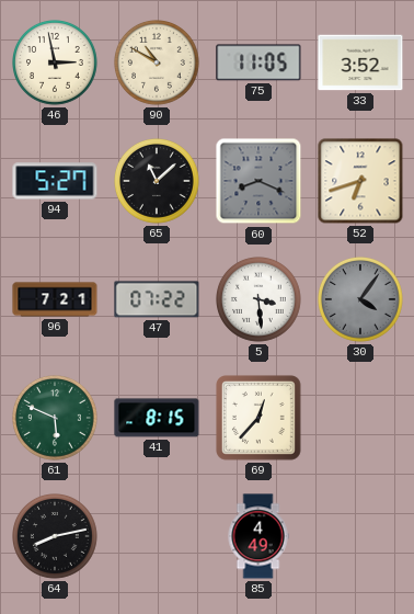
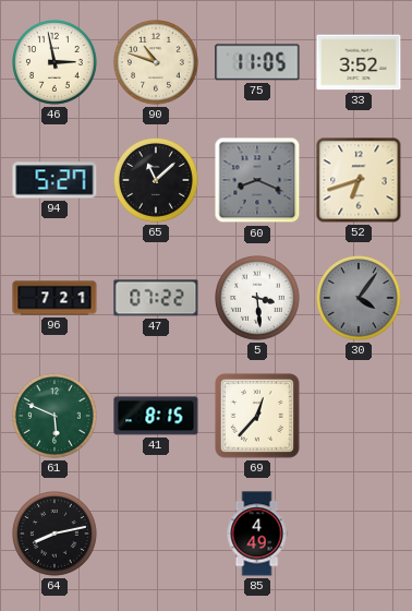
90: 10:50 -> 10:48
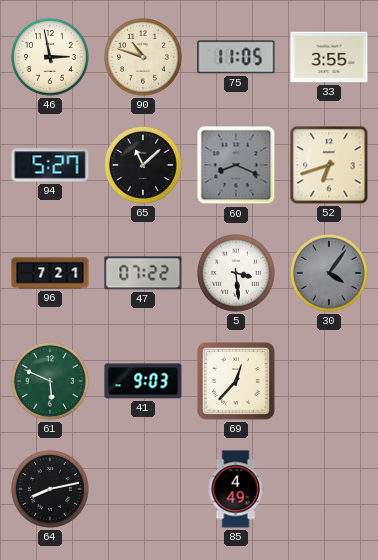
33: 3:52 -> 3:55
41: 8:15 -> 9:03
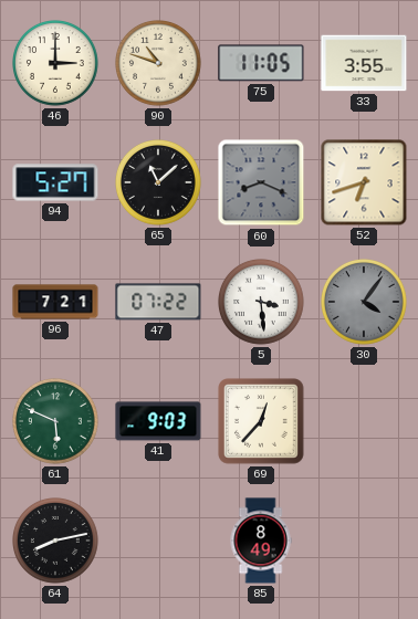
46: 2:58 -> 3:00
85: 4:49 -> 8:49
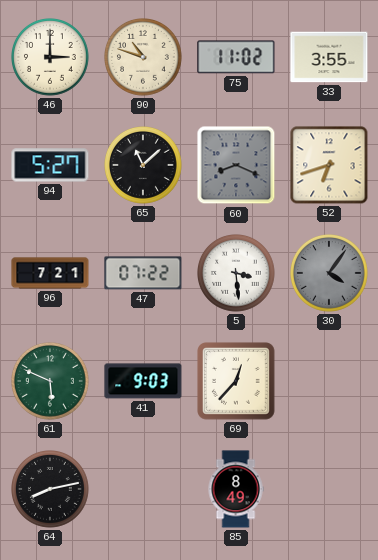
75: 11:05 -> 11:02
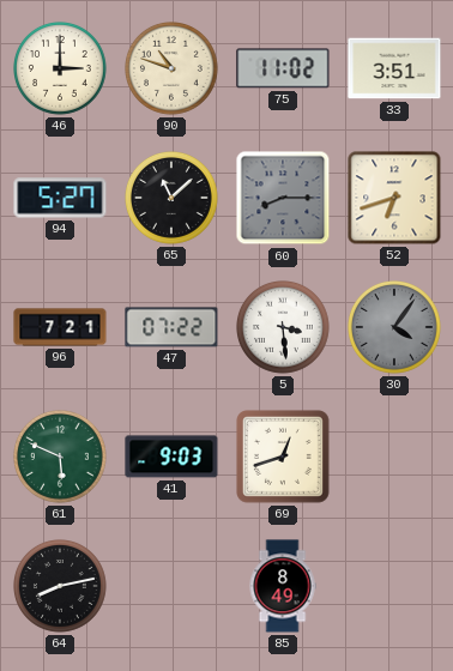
33: 3:55 -> 3:51
60: 8:19 -> 8:15
69: 12:37 -> 12:42
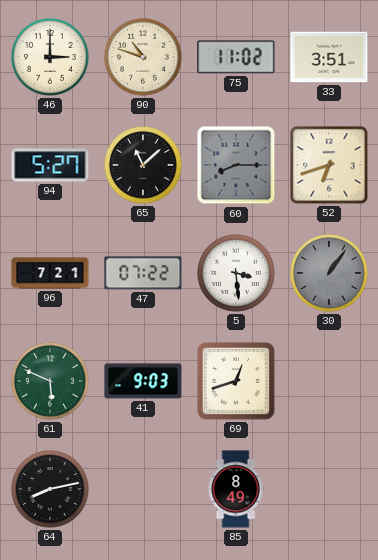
30: 4:06 -> 1:06
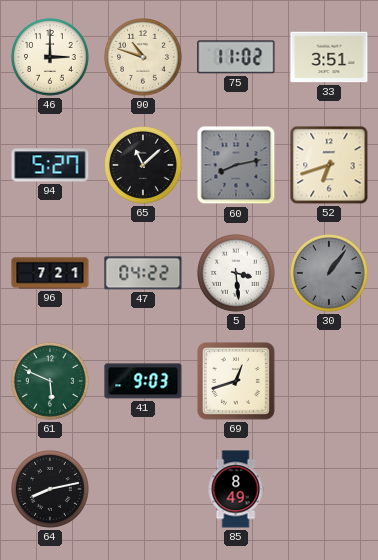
60: 8:15 -> 8:13
47: 07:22 -> 04:22
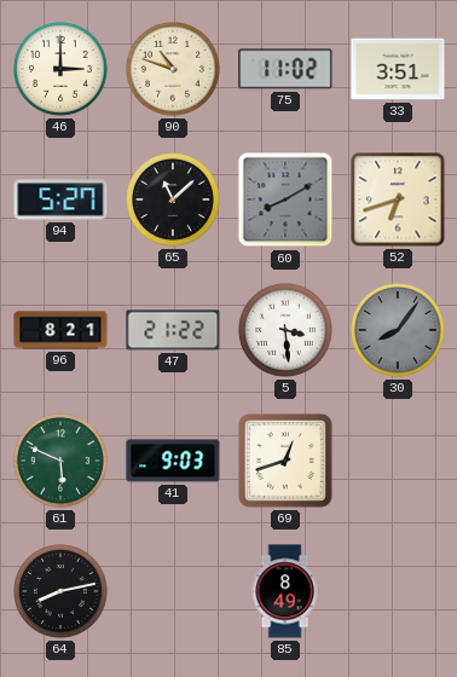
60: 8:13 -> 8:10
96: 7:21 -> 8:21
47: 04:22 -> 21:22
30: 1:06 -> 8:06
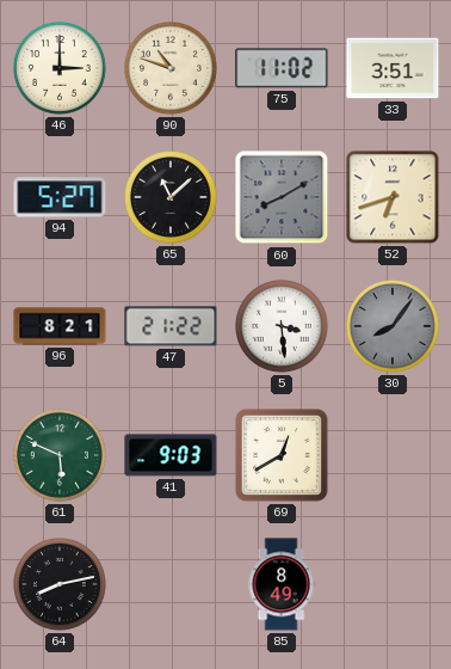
69: 12:42 -> 12:40
